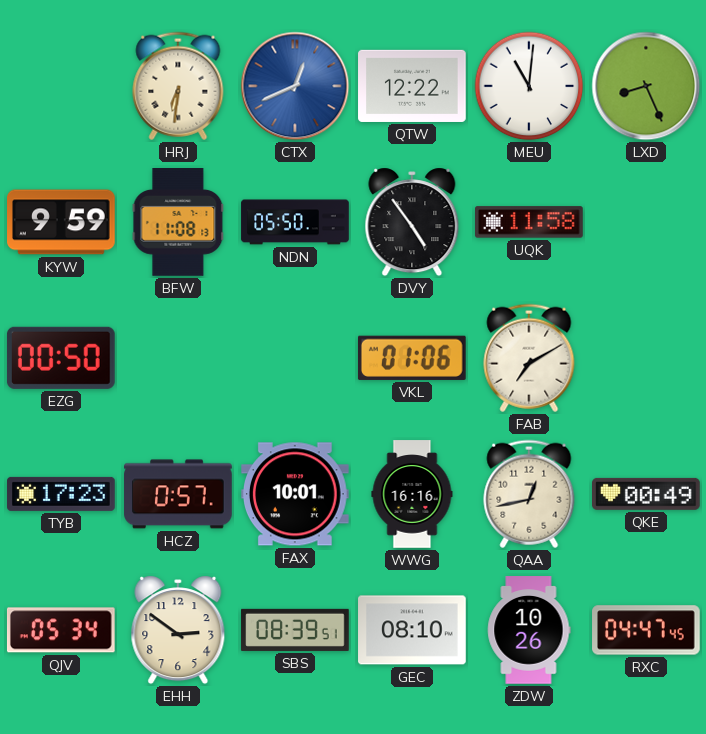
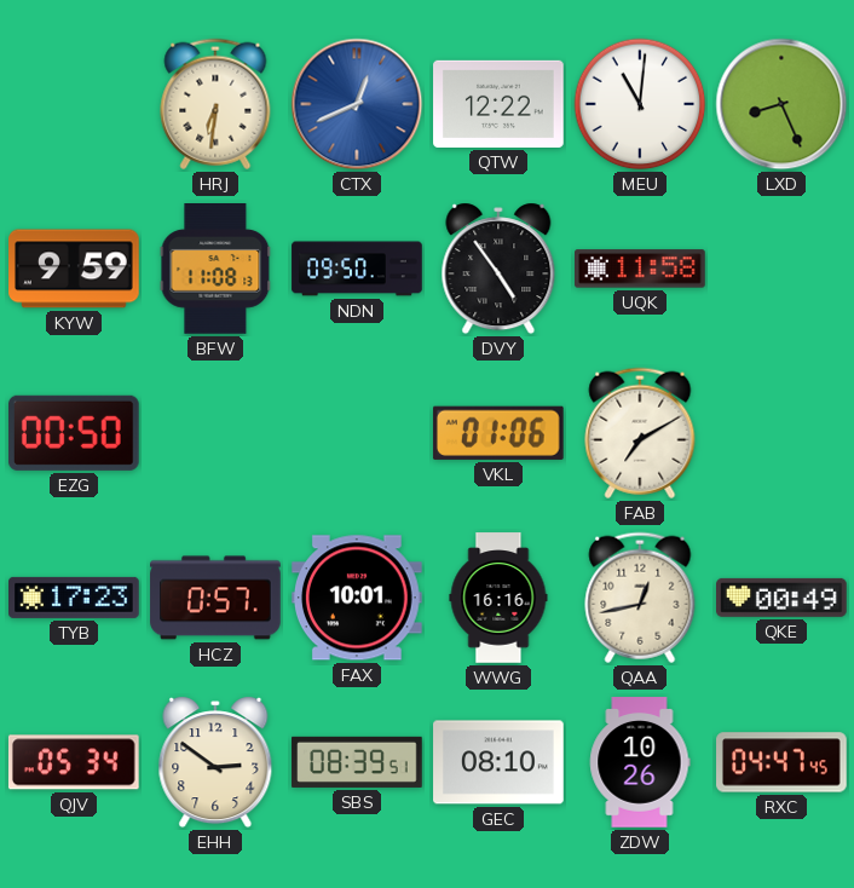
NDN: 05:50 -> 09:50
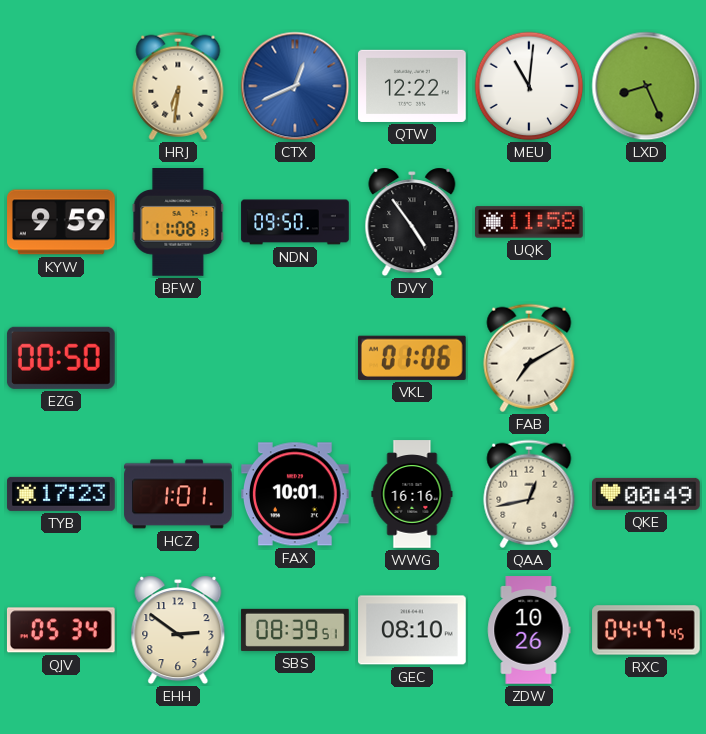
HCZ: 0:57 -> 1:01
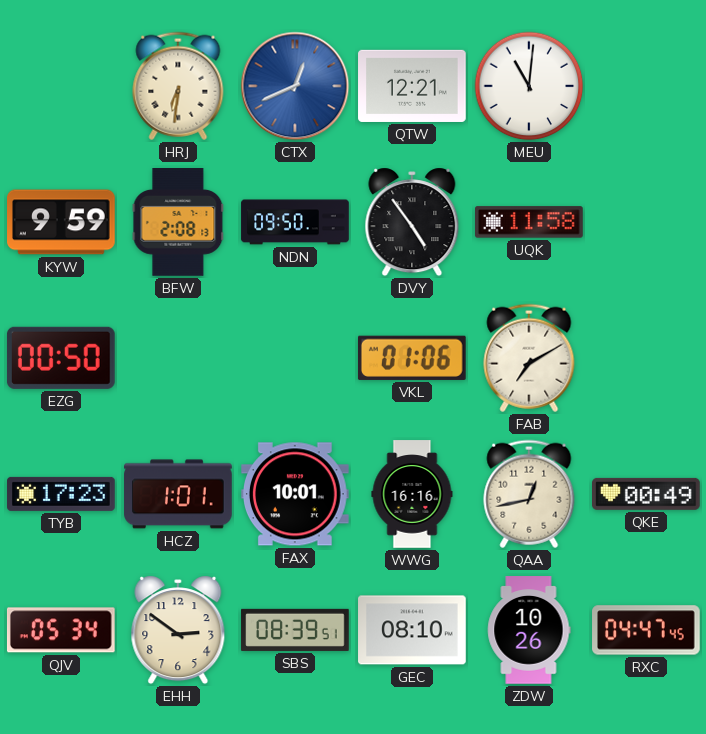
QTW: 12:22 -> 12:21
LXD: 8:26 -> none
BFW: 11:08 -> 2:08
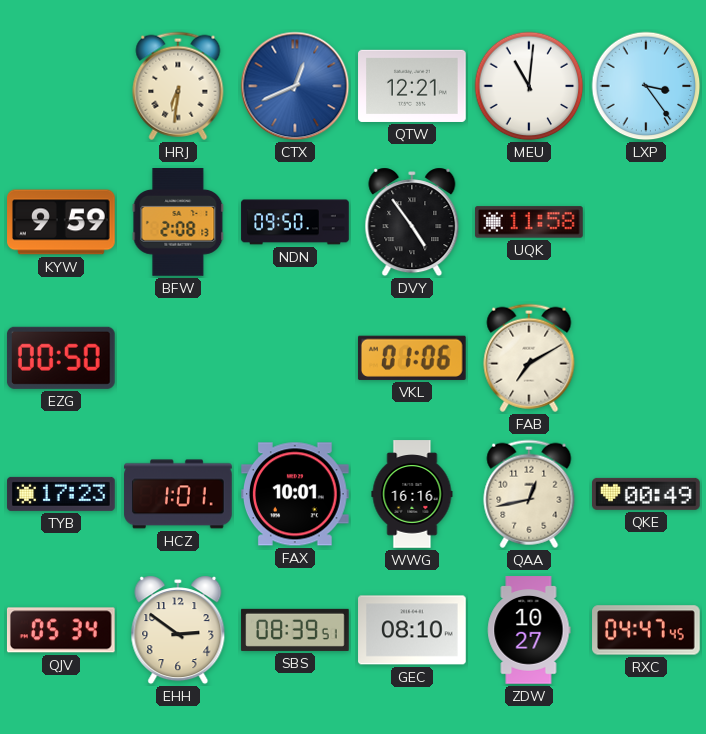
LXP: none -> 3:24
ZDW: 10:26 -> 10:27
